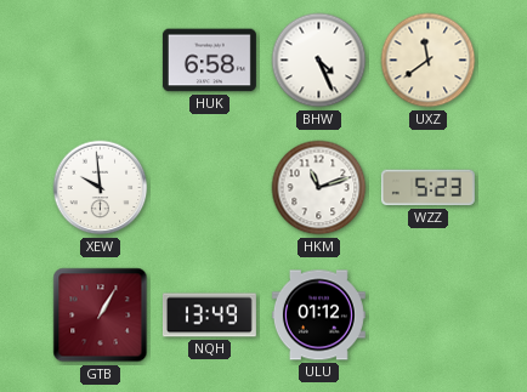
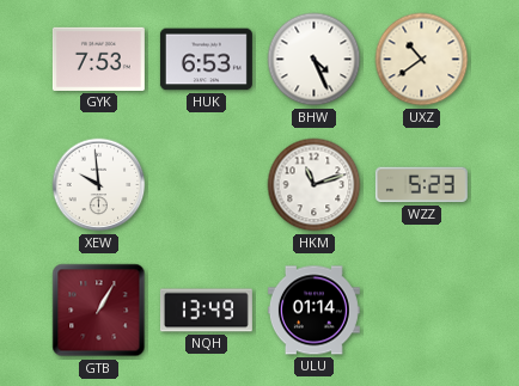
GYK: none -> 7:53
HUK: 6:58 -> 6:53
UXZ: 11:39 -> 10:39
ULU: 01:12 -> 01:14
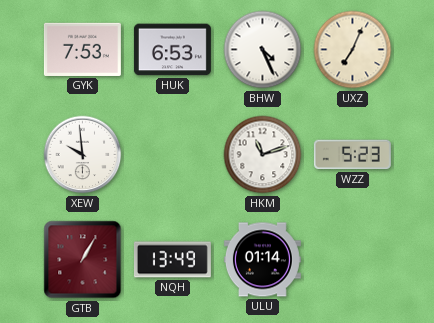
UXZ: 10:39 -> 7:04
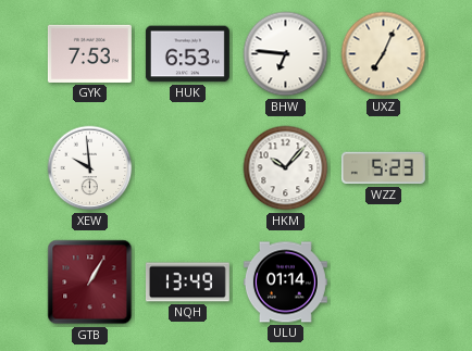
BHW: 4:26 -> 6:46
HKM: 11:12 -> 10:07
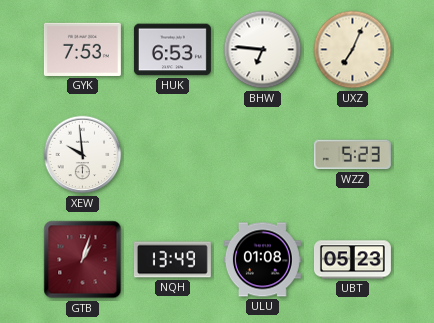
HKM: 10:07 -> none
GTB: 1:05 -> 1:03
ULU: 01:14 -> 01:08
UBT: none -> 05:23
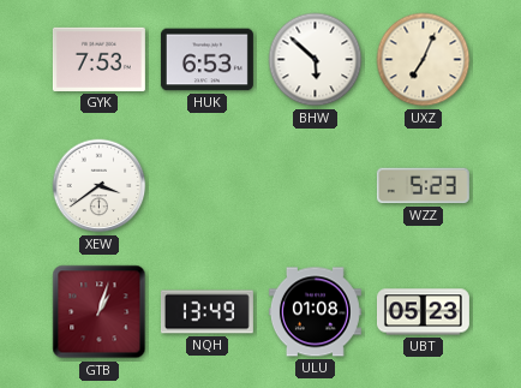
BHW: 6:46 -> 5:52
XEW: 9:59 -> 3:39
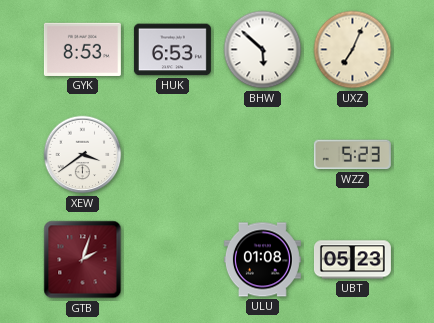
GYK: 7:53 -> 8:53
GTB: 1:03 -> 2:03
NQH: 13:49 -> none
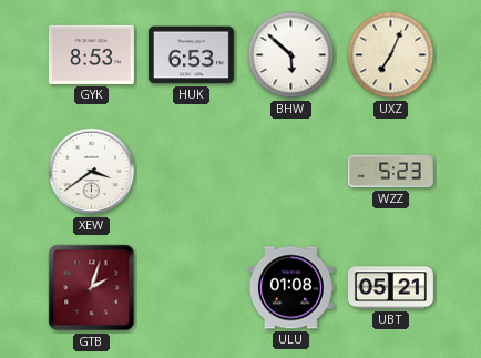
UBT: 05:23 -> 05:21
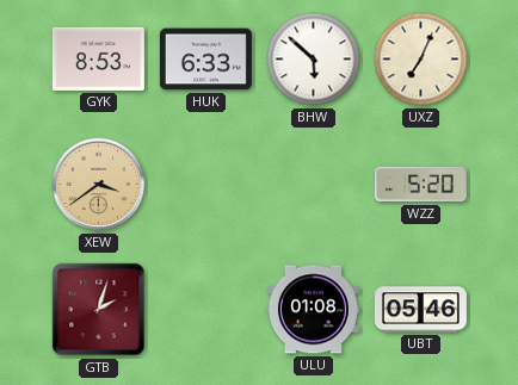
HUK: 6:53 -> 6:33
XEW dial: white -> champagne
WZZ: 5:23 -> 5:20
UBT: 05:21 -> 05:46
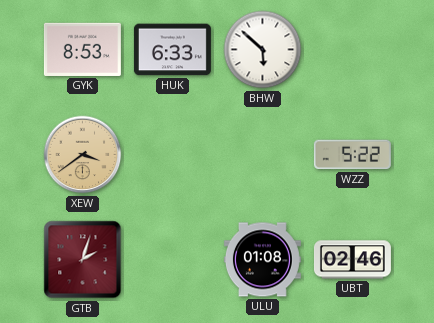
UXZ: 7:04 -> none
WZZ: 5:20 -> 5:22
UBT: 05:46 -> 02:46
